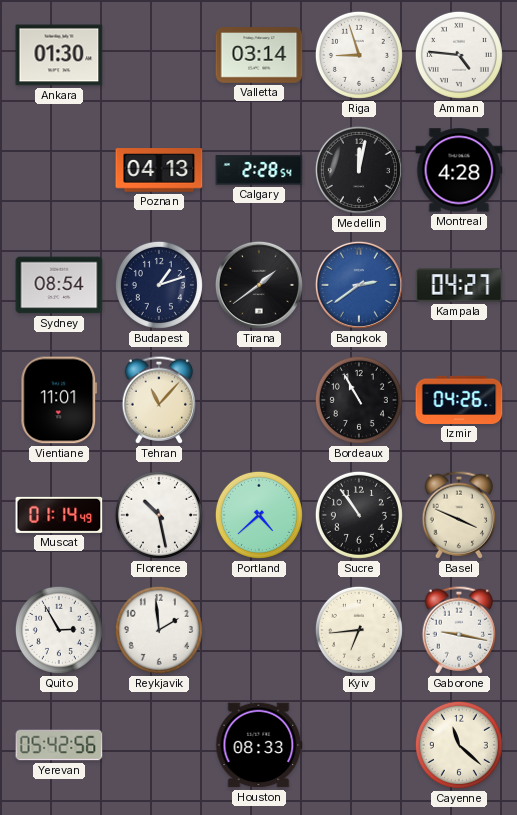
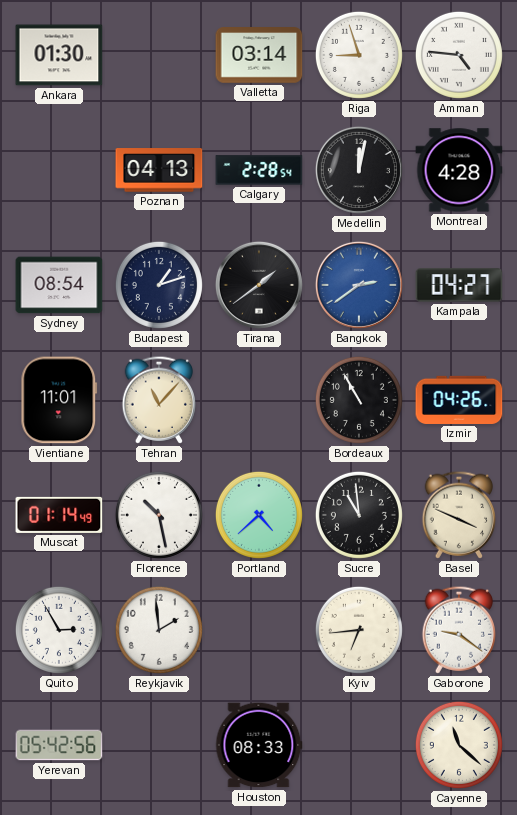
Sucre: 10:54 -> 10:59
Gaborone: 9:17 -> 9:21
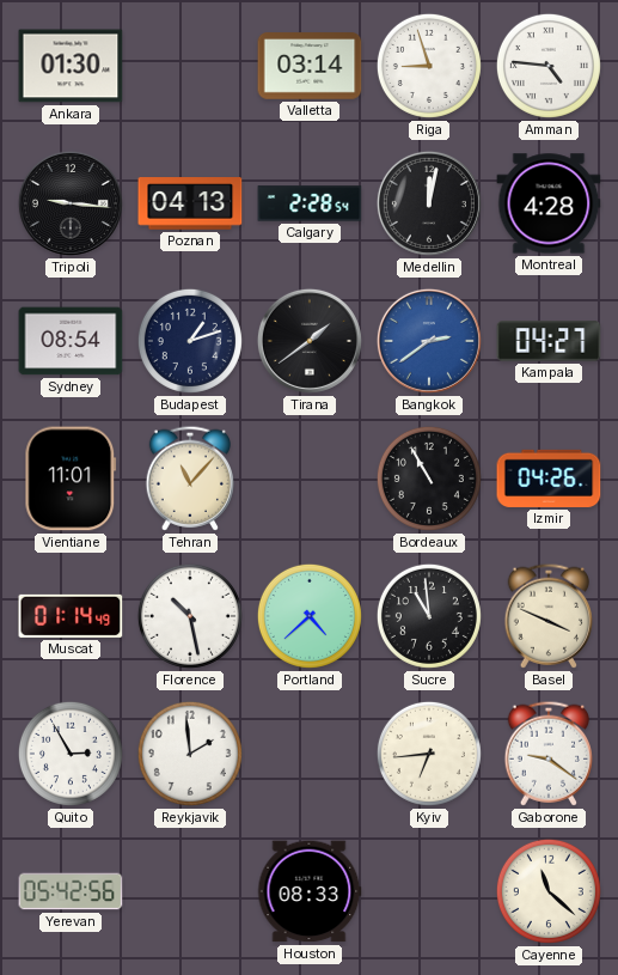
Tripoli: none -> 9:16
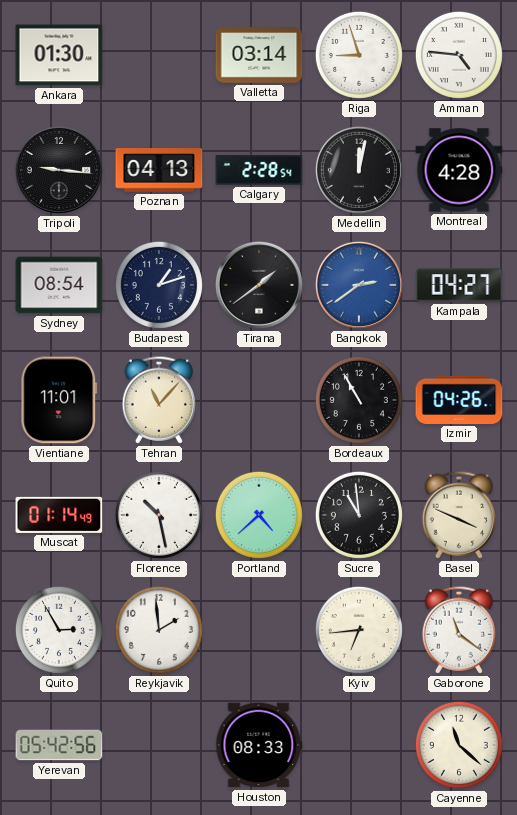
Gaborone: 9:21 -> 11:21
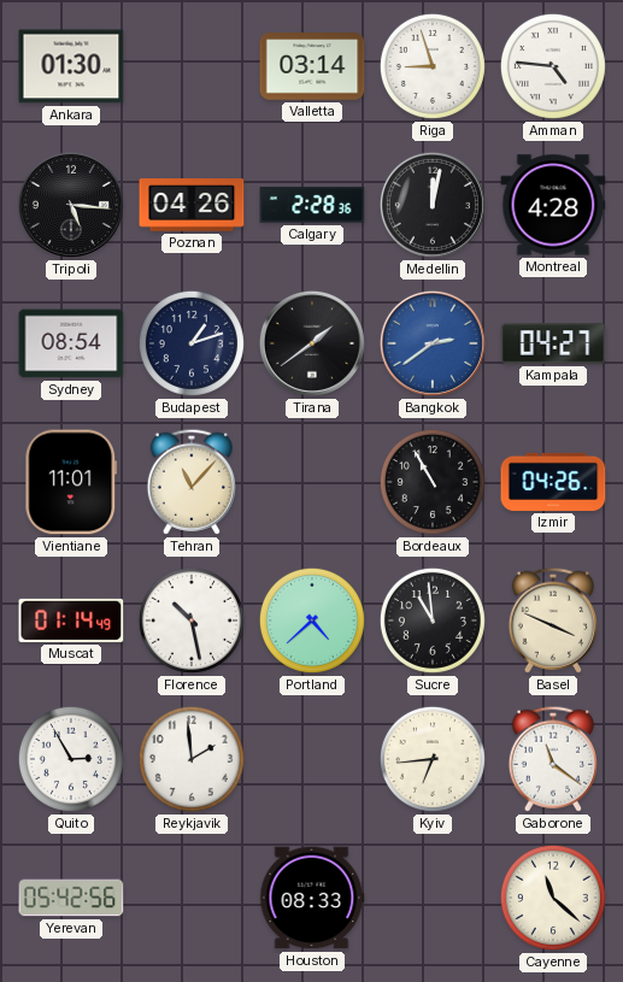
Tripoli: 9:16 -> 5:16
Poznan: 04:13 -> 04:26
Calgary: 2:28:54 -> 2:28:36
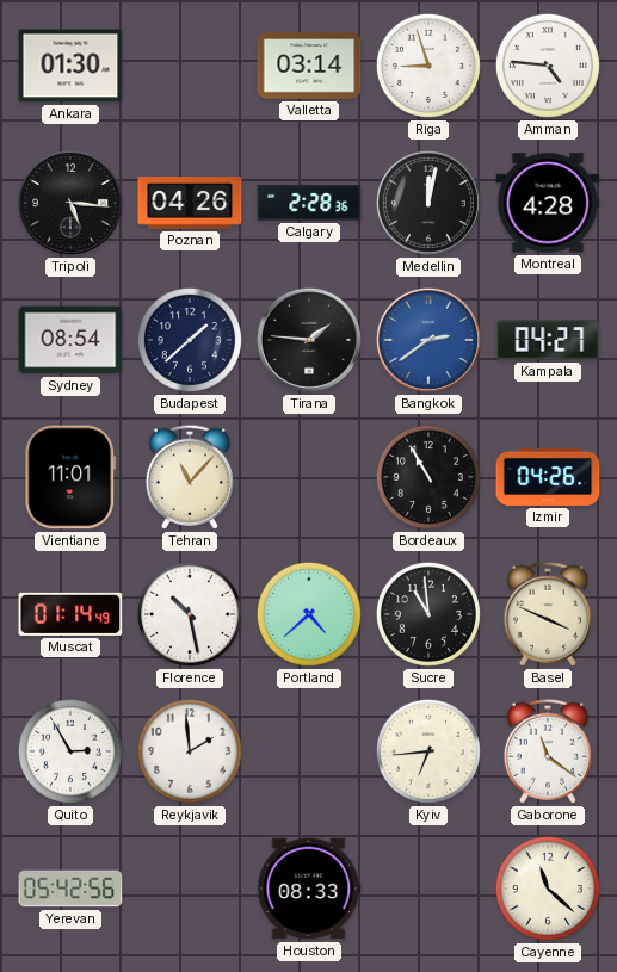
Budapest: 1:12 -> 1:38
Tirana: 1:39 -> 1:46
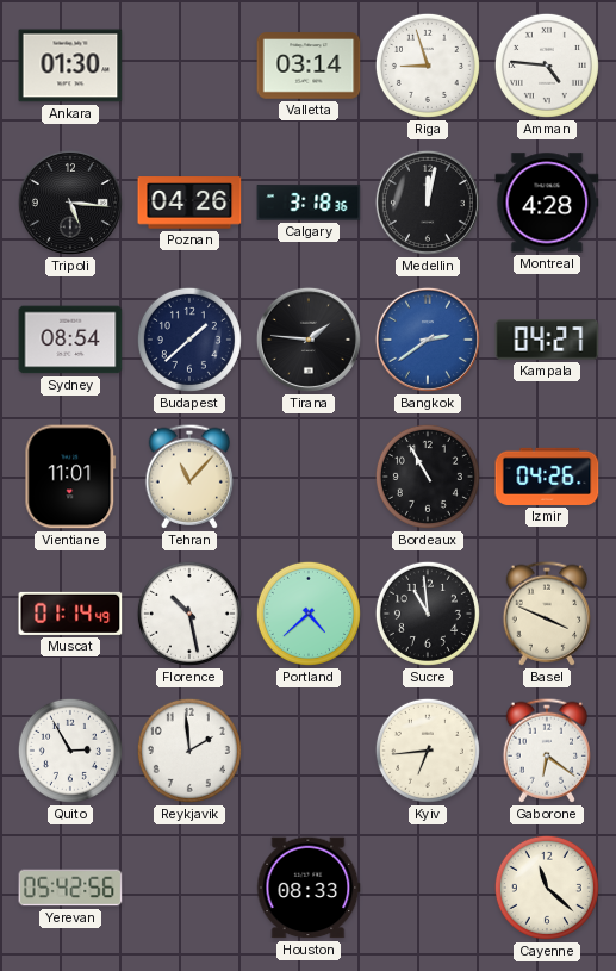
Calgary: 2:28 -> 3:18
Gaborone: 11:21 -> 6:21
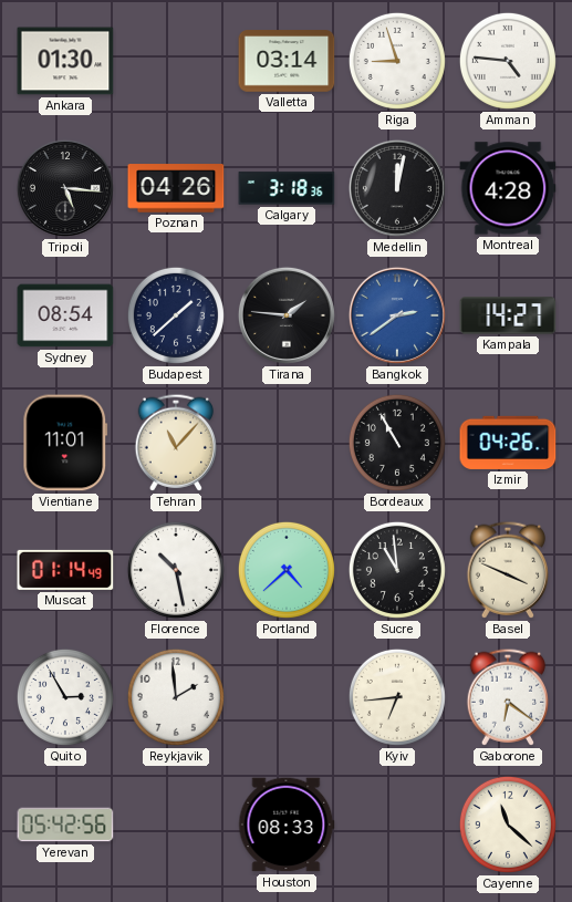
Kampala: 04:27 -> 14:27
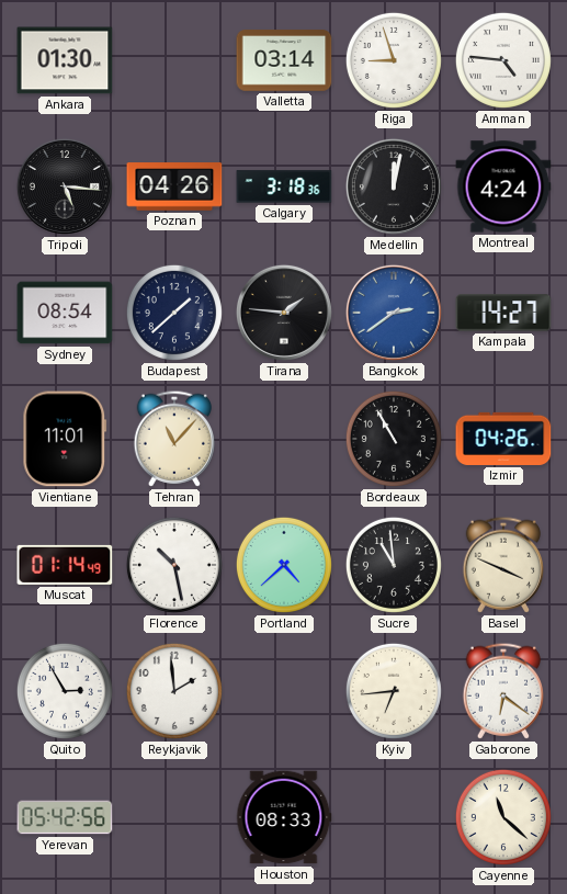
Montreal: 4:28 -> 4:24
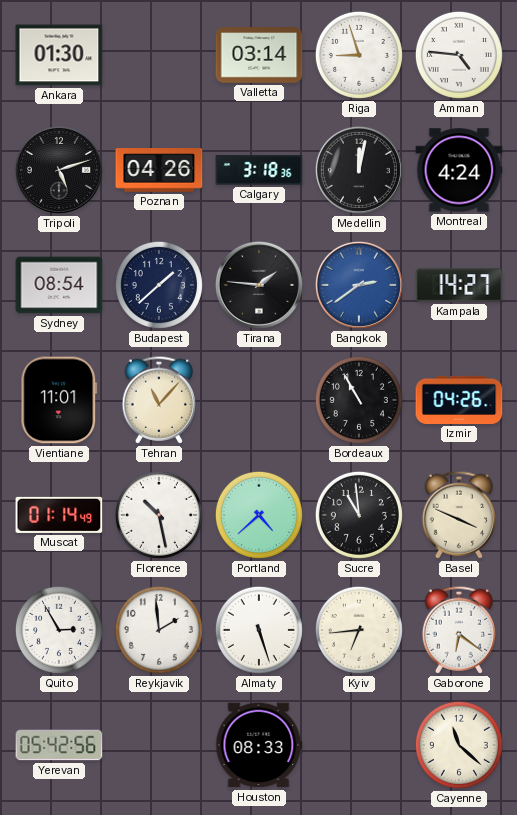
Tripoli: 5:16 -> 5:12
Almaty: none -> 5:27
